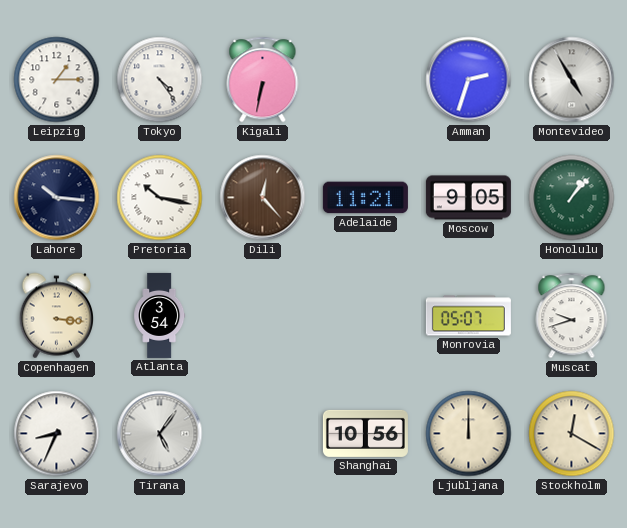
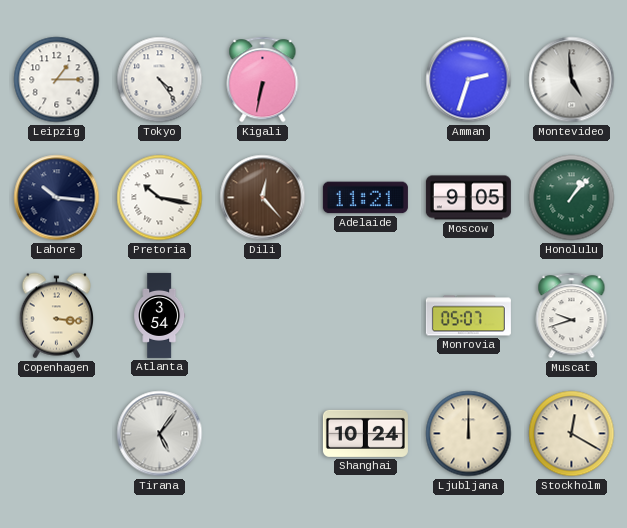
Montevideo: 4:55 -> 4:59
Sarajevo: 8:34 -> none
Shanghai: 10:56 -> 10:24
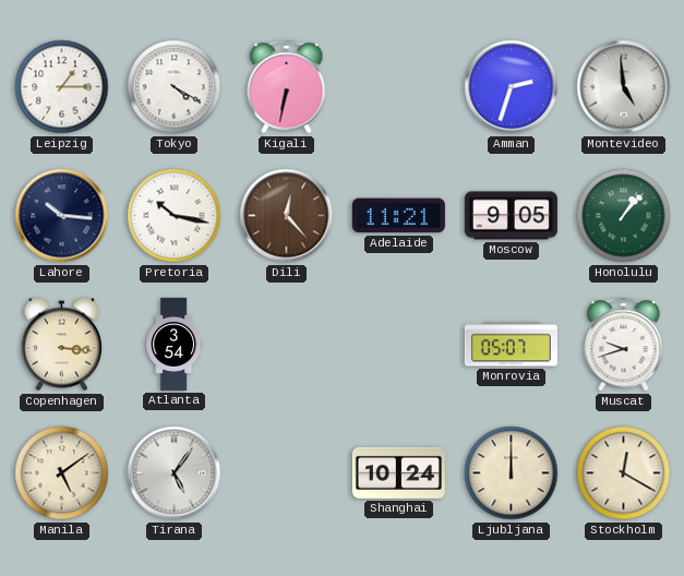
Tokyo: 4:24 -> 4:20
Manila: none -> 5:09
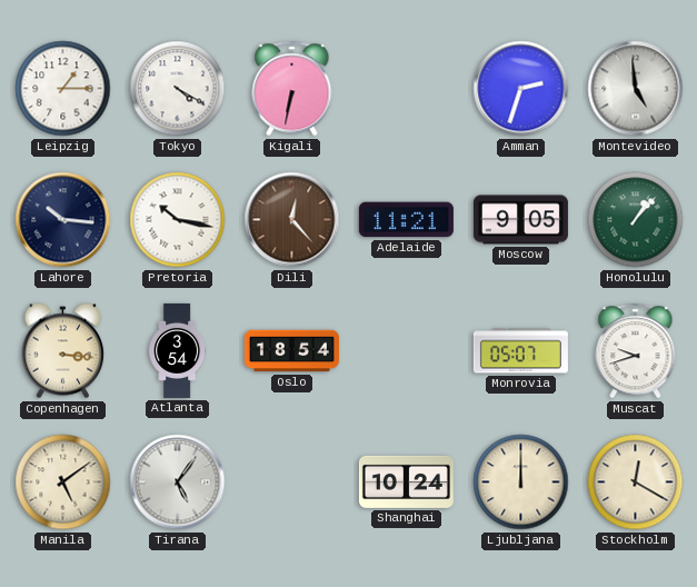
Oslo: none -> 18:54
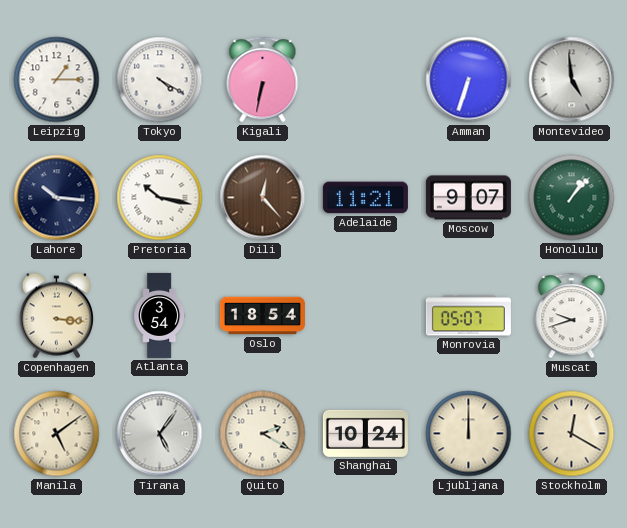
Amman: 2:33 -> 6:33
Moscow: 9:05 -> 9:07
Quito: none -> 2:20
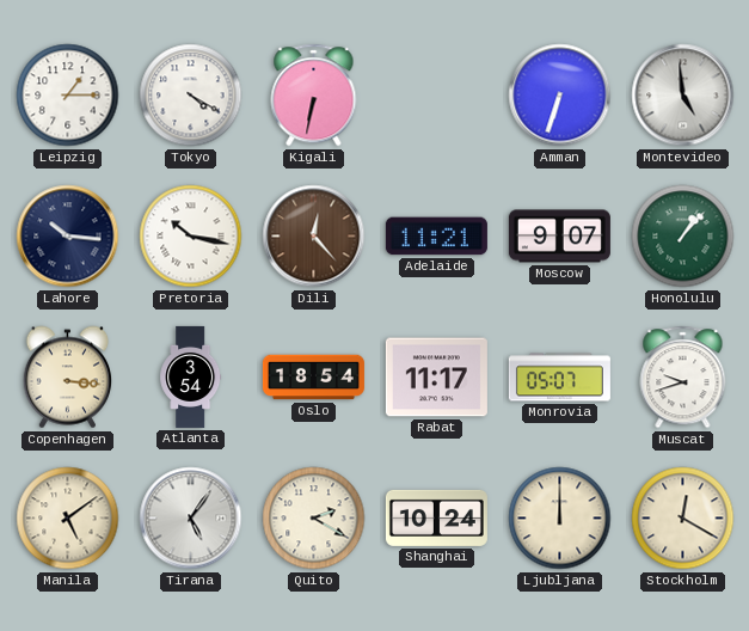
Rabat: none -> 11:17
